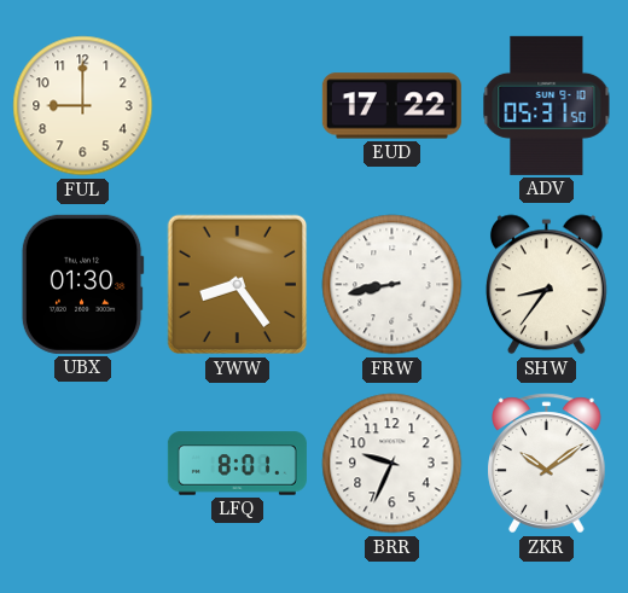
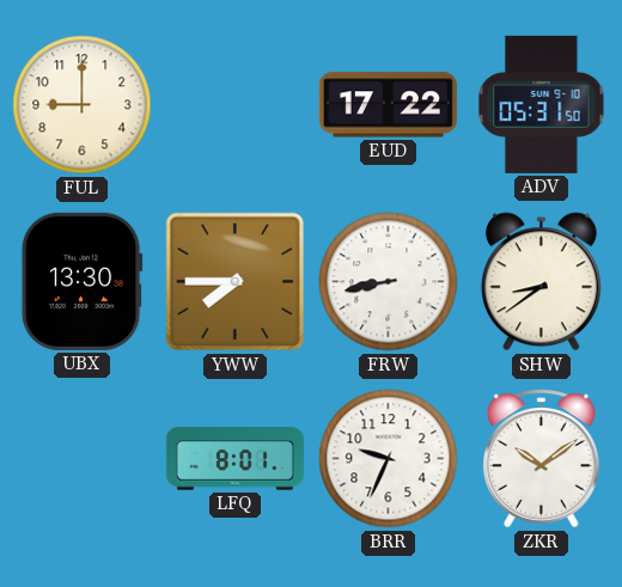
UBX: 01:30 -> 13:30
YWW: 8:24 -> 7:45
SHW: 8:36 -> 8:39
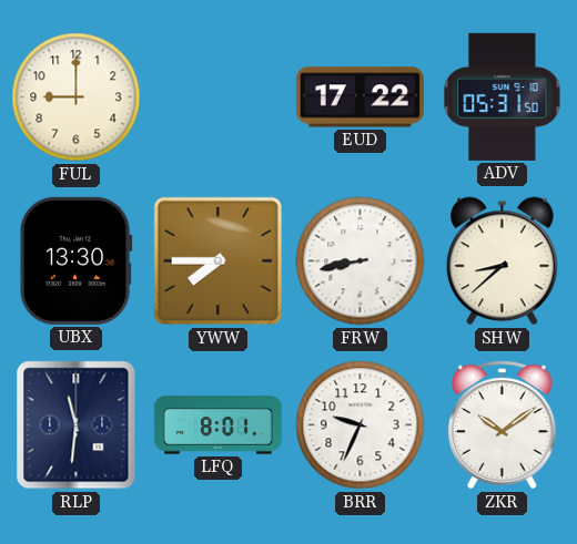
SHW: 8:39 -> 8:38
RLP: none -> 11:31
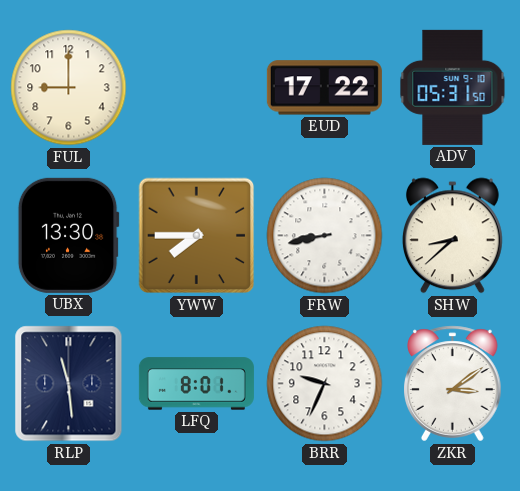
RLP: 11:31 -> 11:29
ZKR: 10:09 -> 3:09
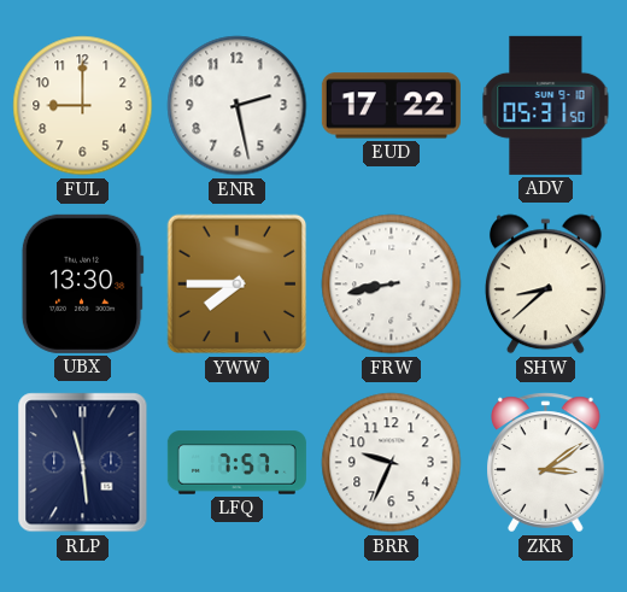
ENR: none -> 2:28
LFQ: 8:01 -> 7:57
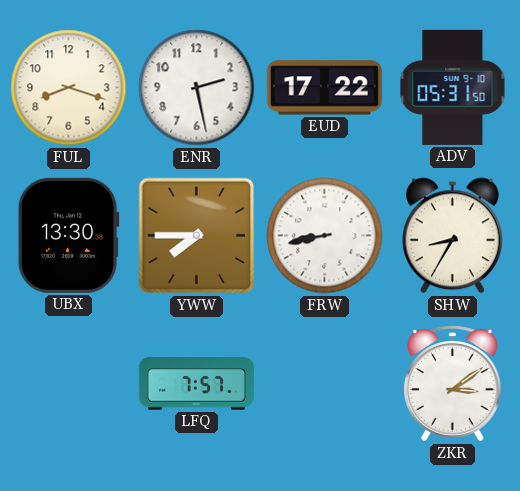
FUL: 9:00 -> 8:18
SHW: 8:38 -> 8:35
RLP: 11:29 -> none
BRR: 9:34 -> none
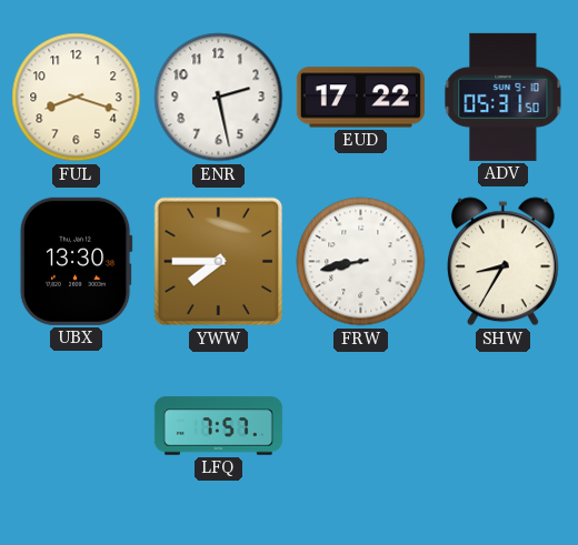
ZKR: 3:09 -> none
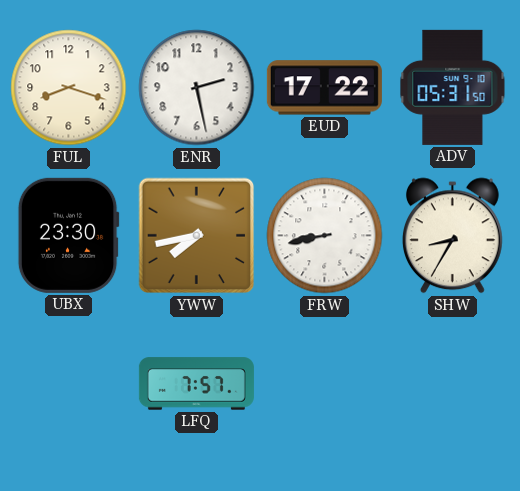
UBX: 13:30 -> 23:30
YWW: 7:45 -> 7:43
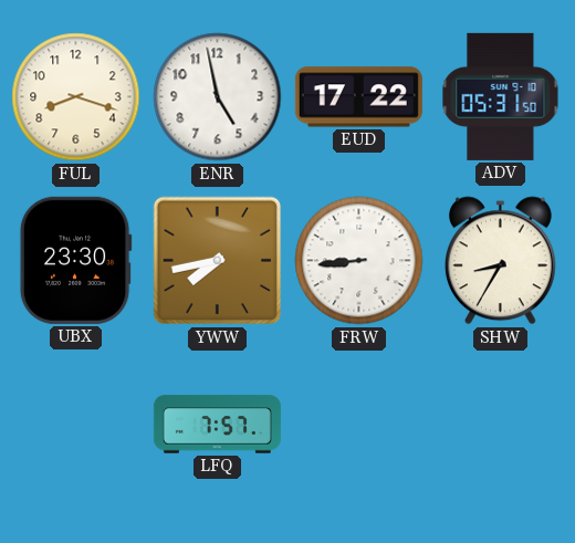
ENR: 2:28 -> 4:58
FRW: 8:43 -> 8:44
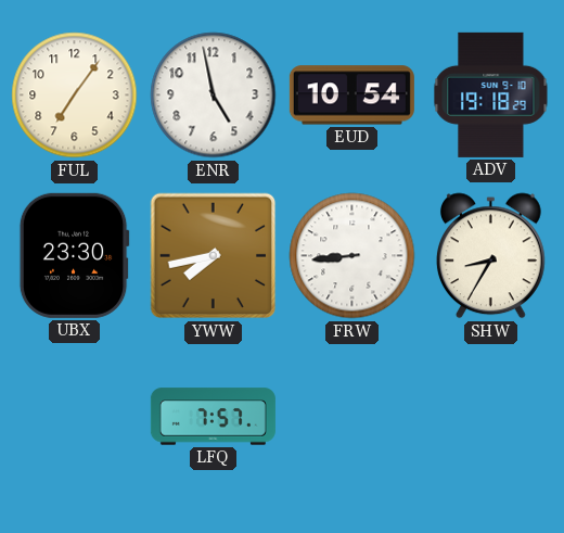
FUL: 8:18 -> 7:06
EUD: 17:22 -> 10:54
ADV: 05:31 -> 19:18
